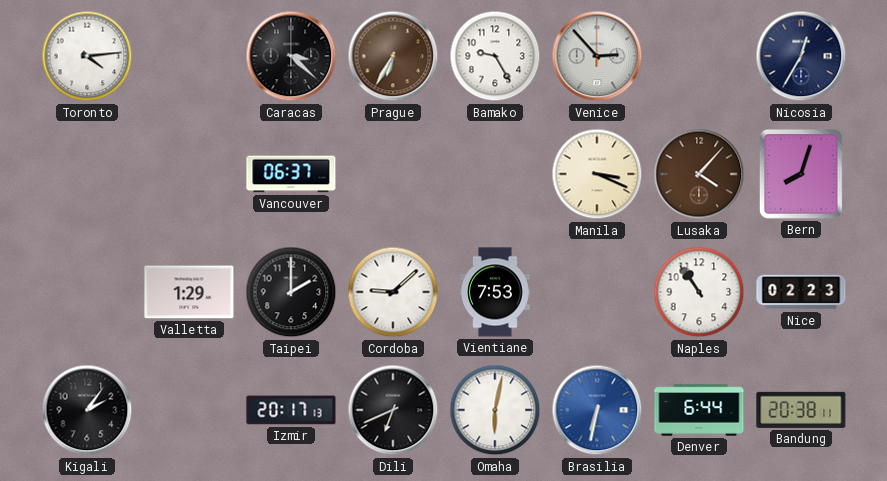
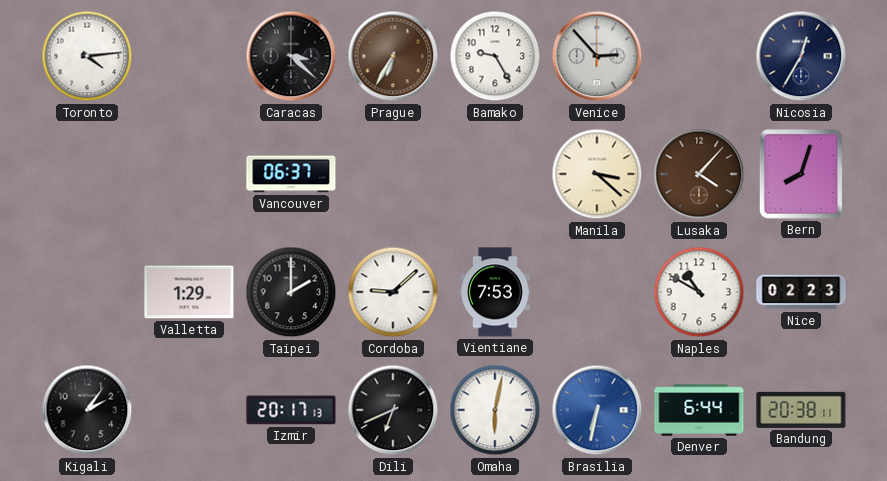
Manila: 3:19 -> 3:22
Naples: 10:54 -> 10:50
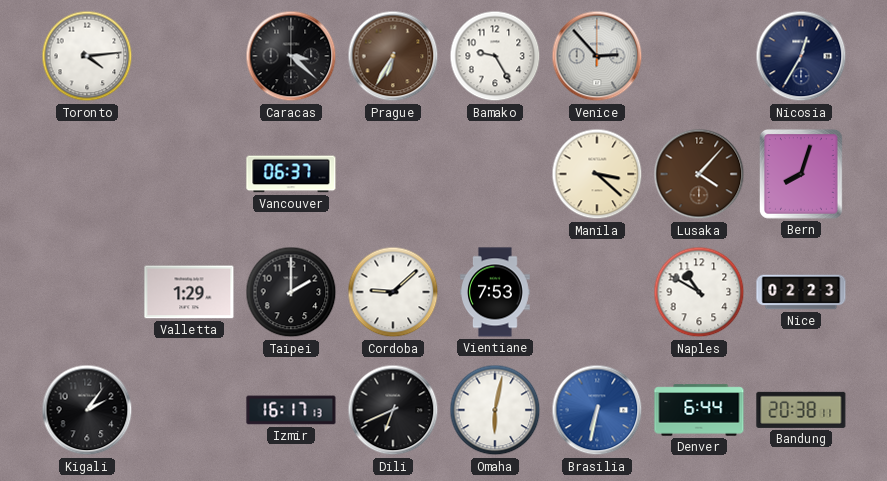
Izmir: 20:17 -> 16:17
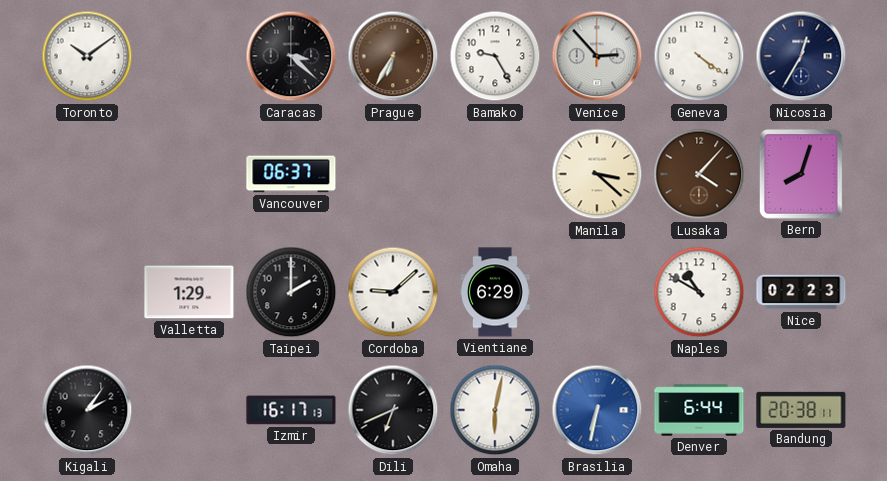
Toronto: 4:14 -> 10:09
Geneva: none -> 4:21
Vientiane: 7:53 -> 6:29
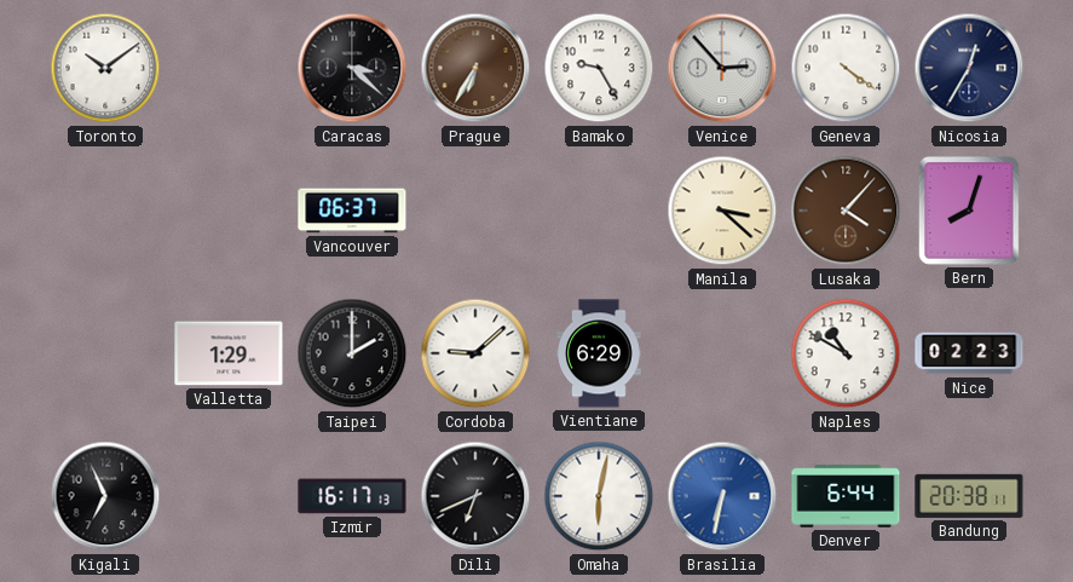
Kigali: 2:06 -> 6:56
